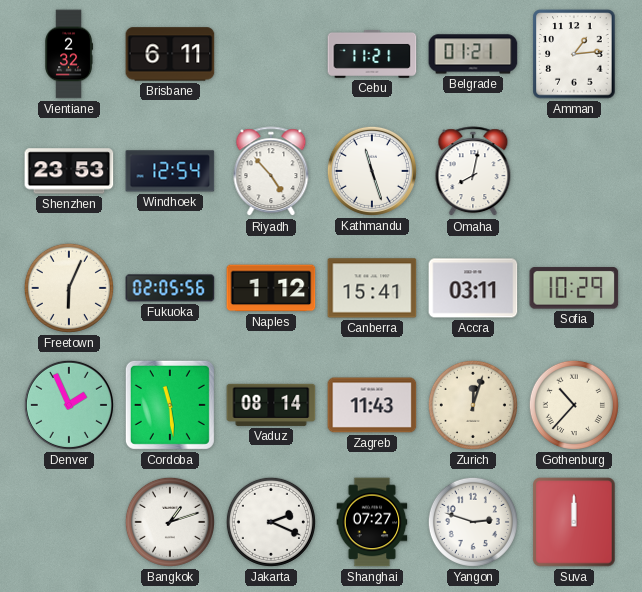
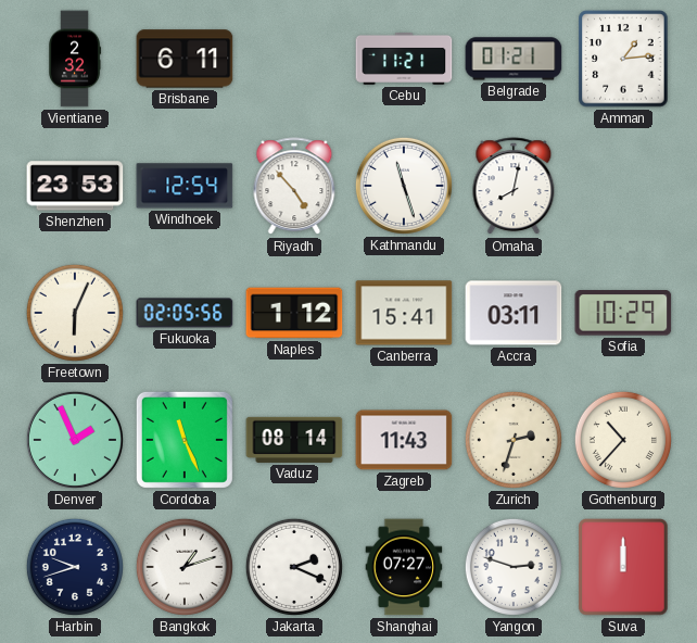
Cordoba: 11:29 -> 11:26
Zurich: 12:03 -> 2:33
Harbin: none -> 9:42
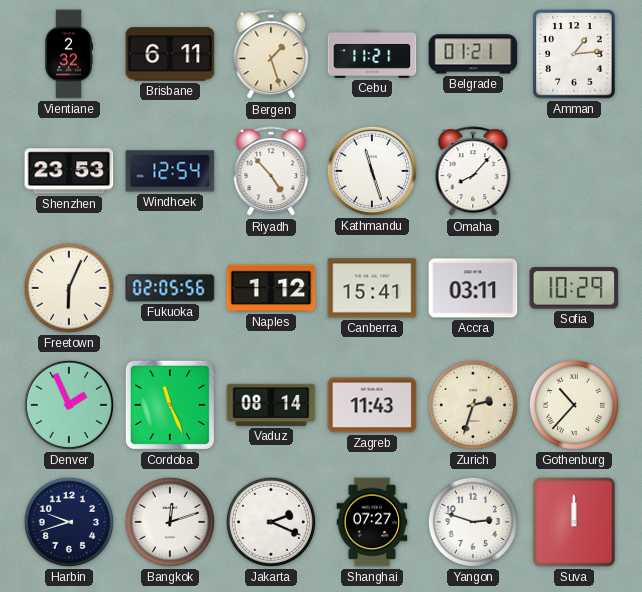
Bergen: none -> 1:27
Omaha: 8:02 -> 8:07
Bangkok: 1:12 -> 12:12
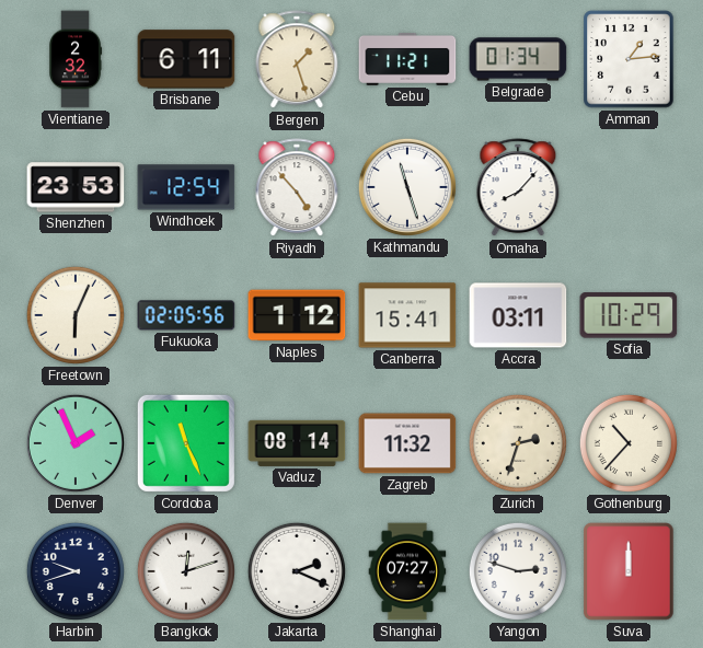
Belgrade: 01:21 -> 01:34
Zagreb: 11:43 -> 11:32
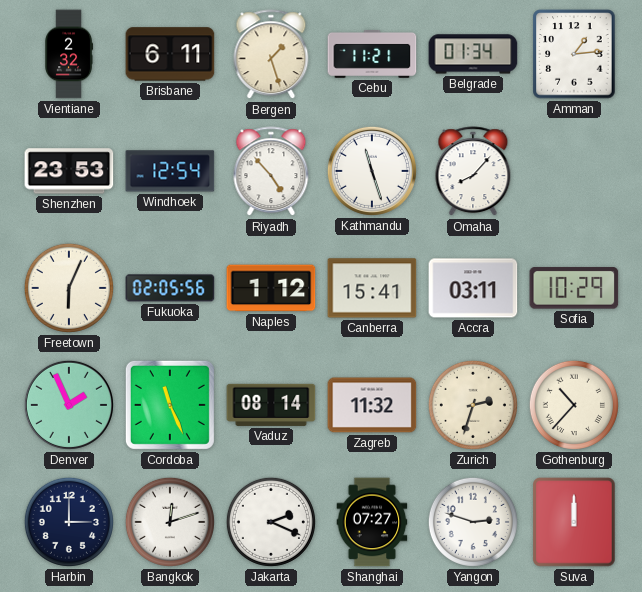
Harbin: 9:42 -> 3:00
